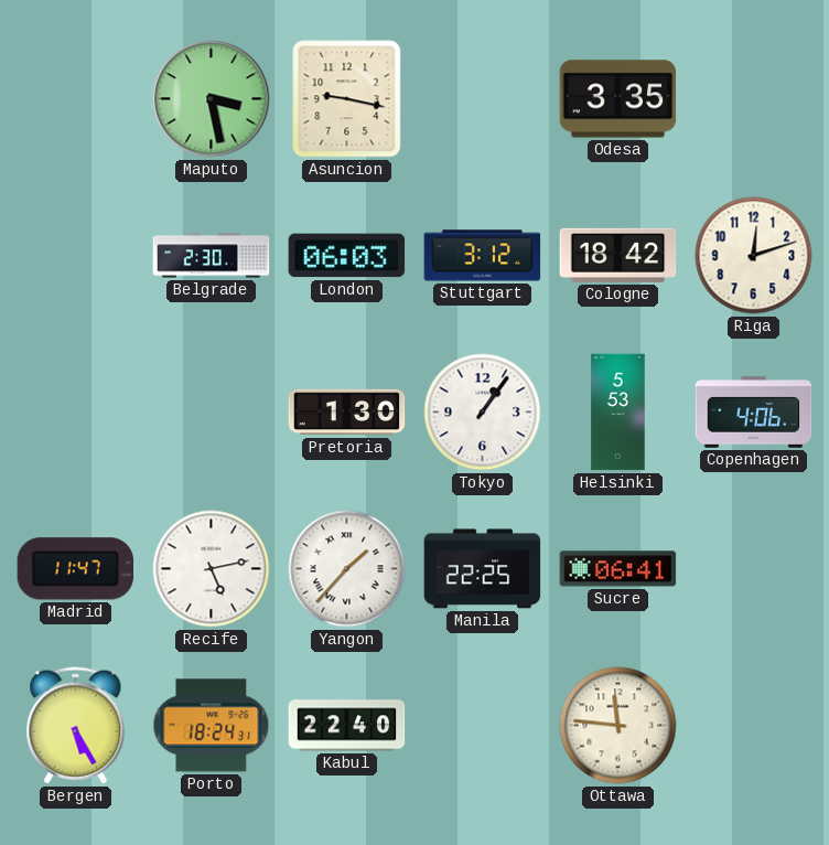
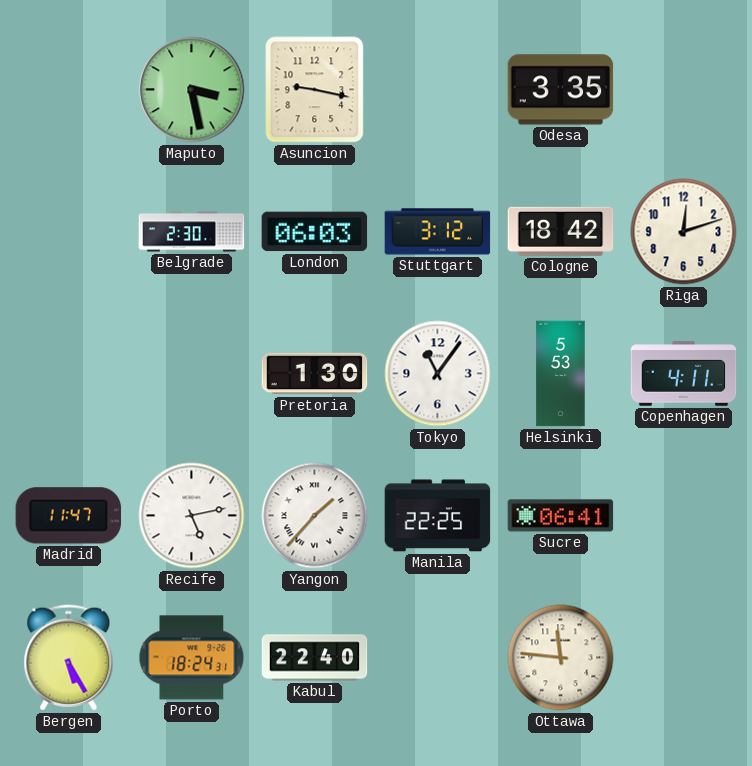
Tokyo: 1:06 -> 11:06
Copenhagen: 4:06 -> 4:11
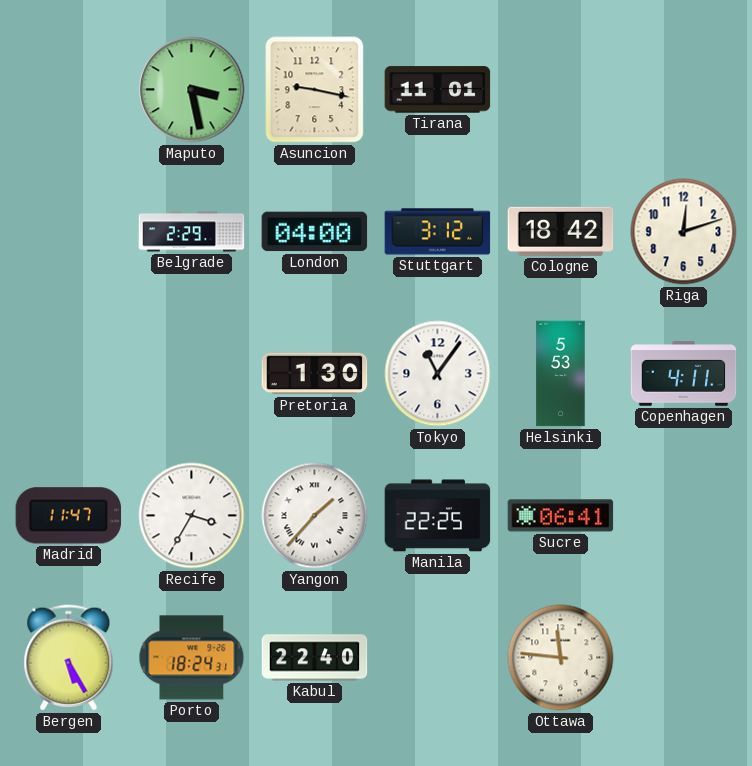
Tirana: none -> 11:01
Odesa: 3:35 -> none
Belgrade: 2:30 -> 2:29
London: 06:03 -> 04:00
Recife: 5:13 -> 3:35
